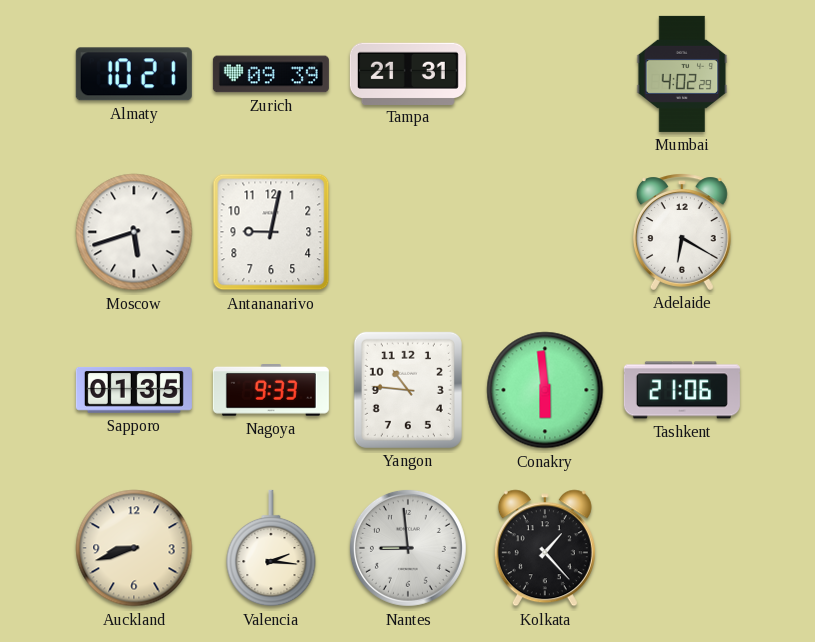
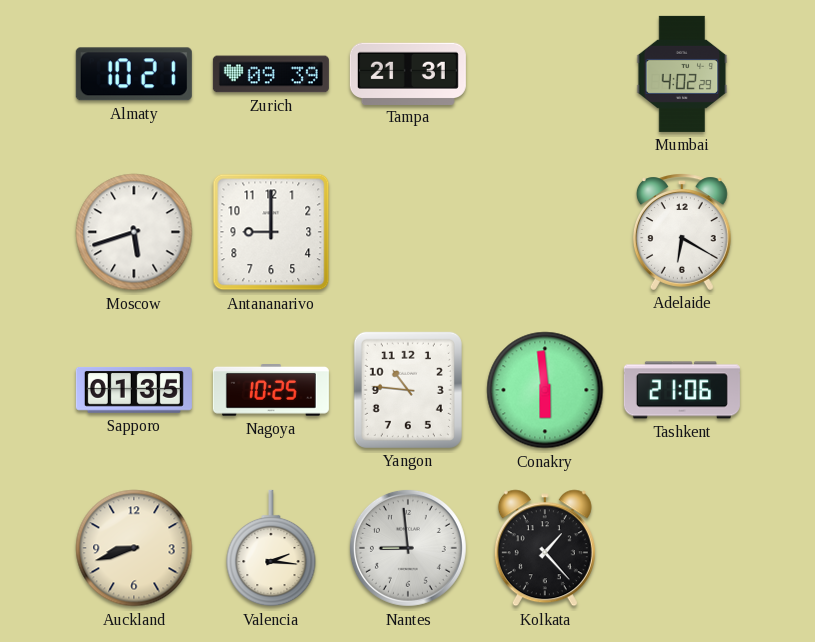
Antananarivo: 9:02 -> 9:00
Nagoya: 9:33 -> 10:25
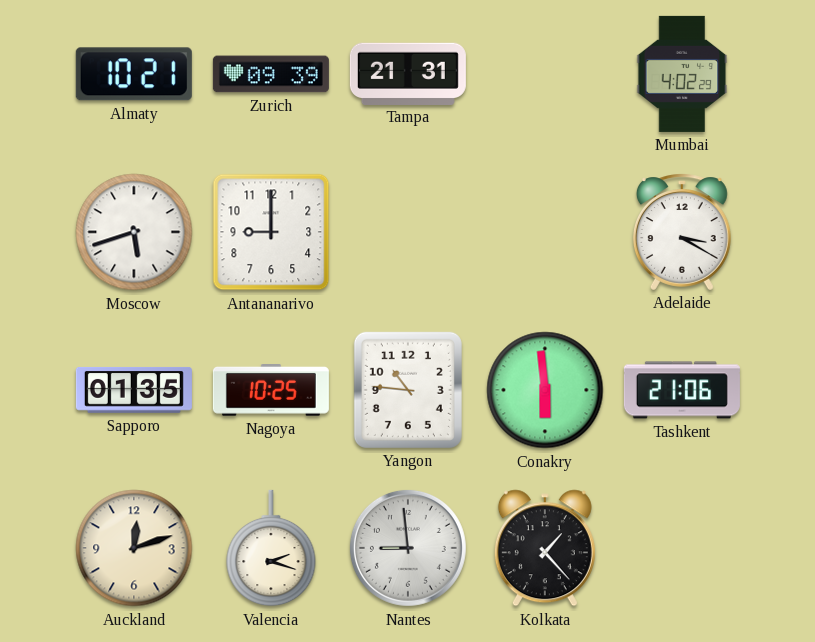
Adelaide: 6:20 -> 3:20
Auckland: 8:42 -> 12:12
Valencia: 2:16 -> 2:18
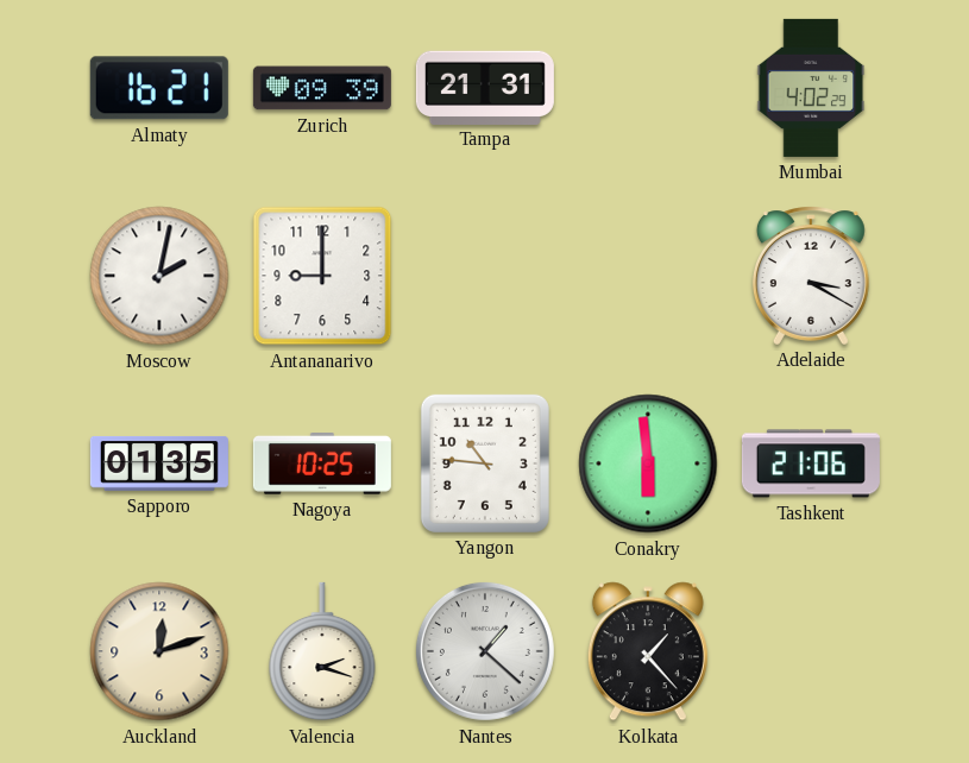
Almaty: 10:21 -> 16:21
Moscow: 5:42 -> 2:02
Nantes: 8:59 -> 1:22
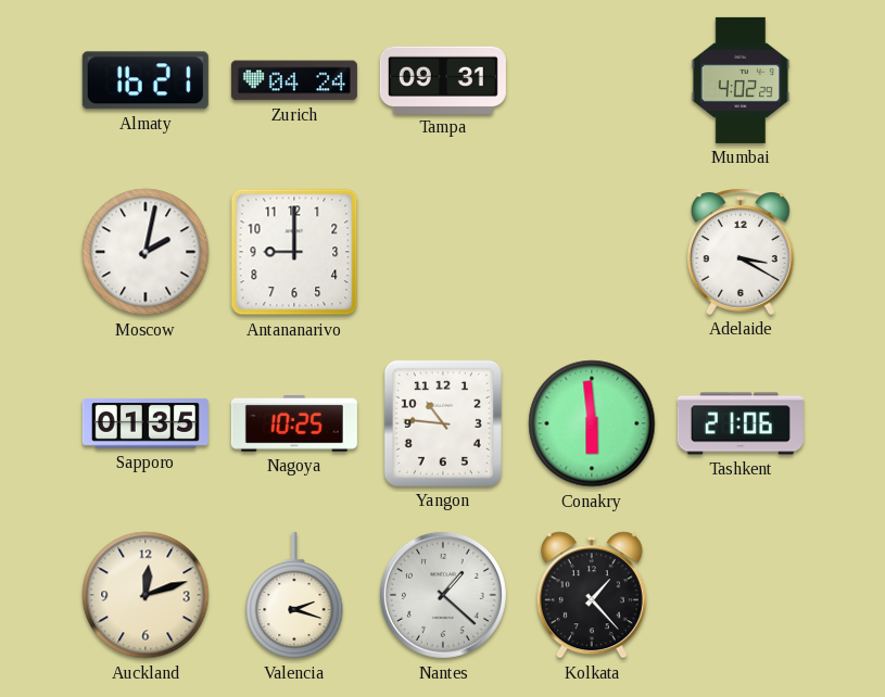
Zurich: 09:39 -> 04:24
Tampa: 21:31 -> 09:31
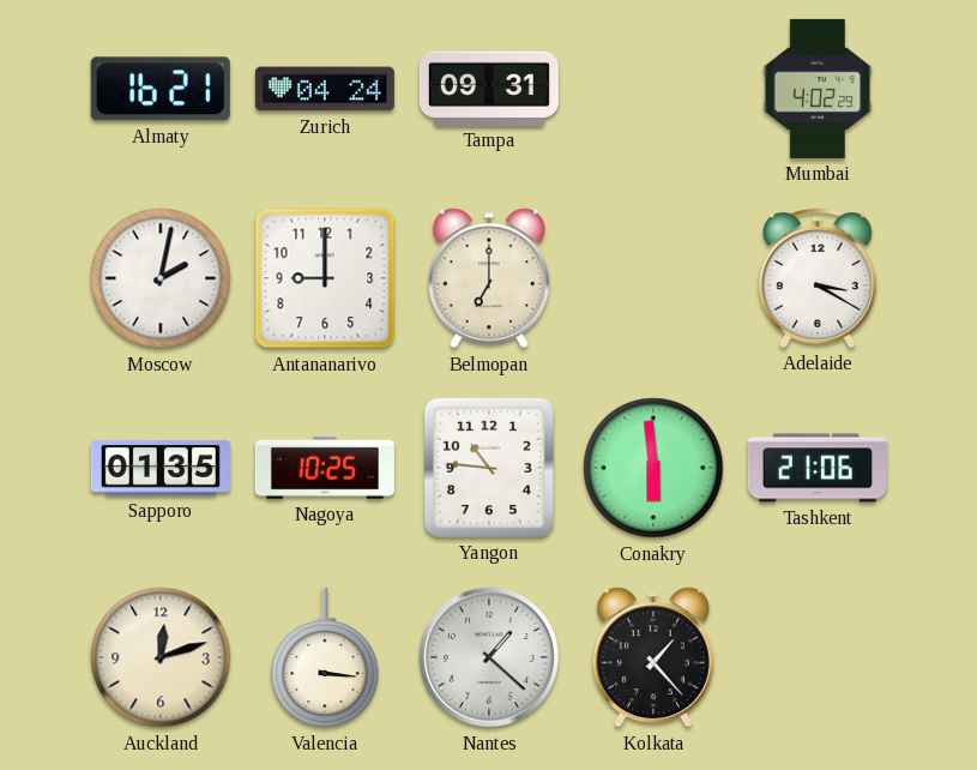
Belmopan: none -> 7:00
Valencia: 2:18 -> 3:16
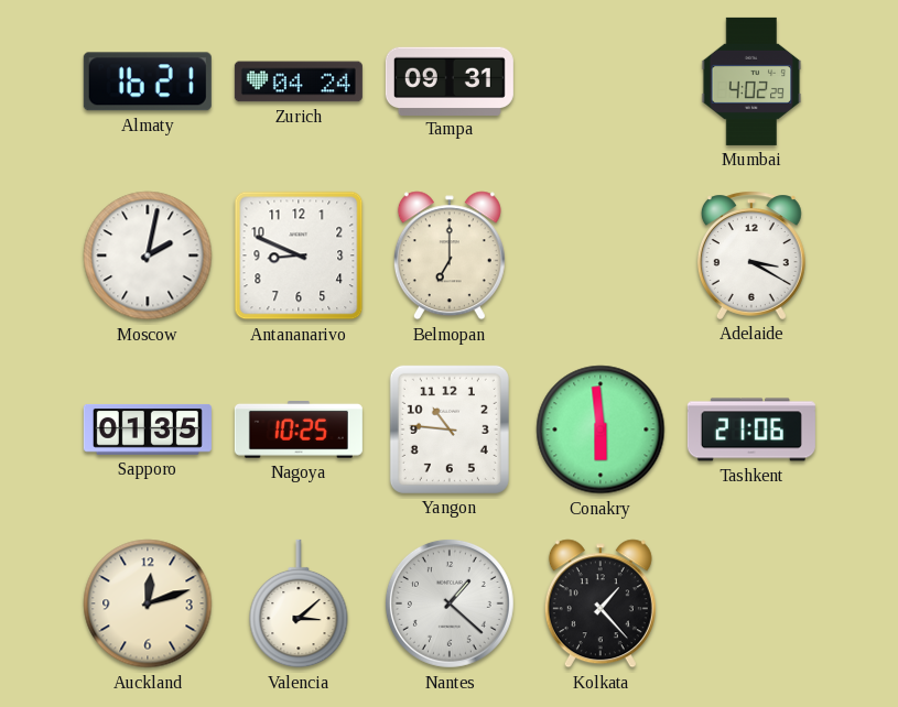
Antananarivo: 9:00 -> 8:49
Valencia: 3:16 -> 3:08
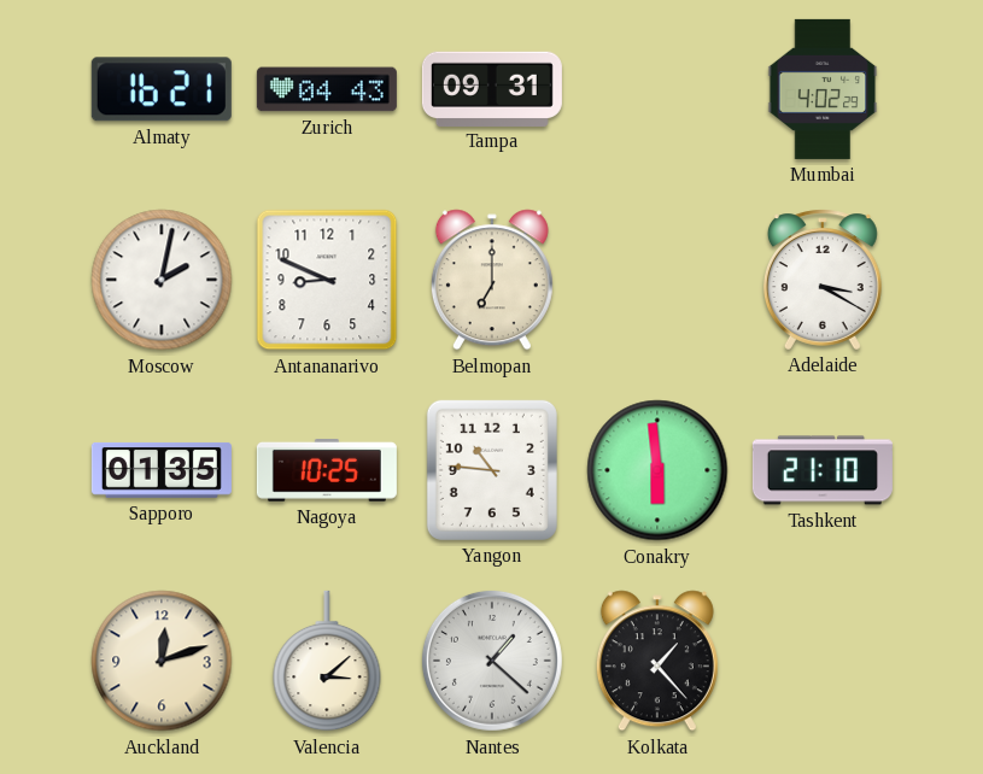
Zurich: 04:24 -> 04:43
Tashkent: 21:06 -> 21:10
